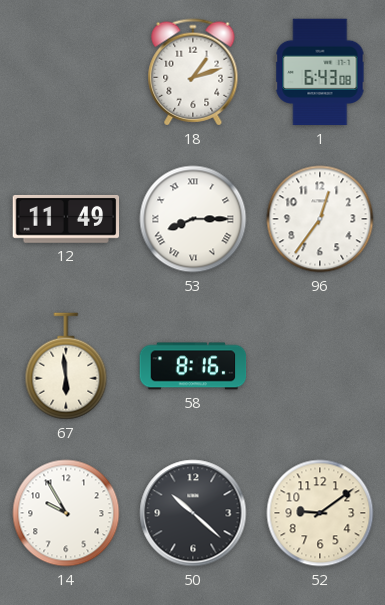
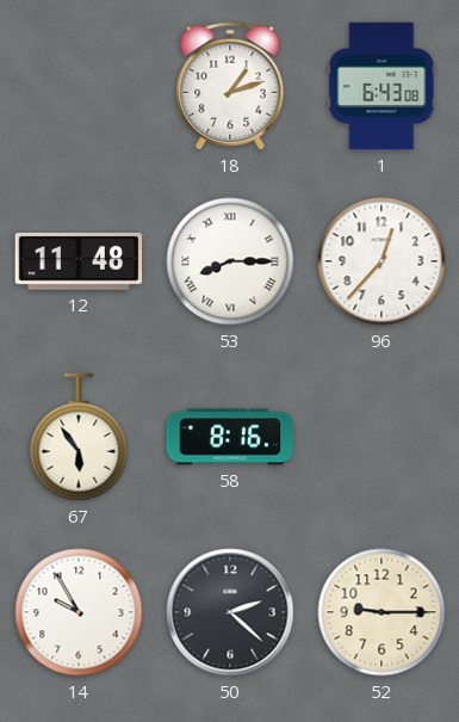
12: 11:49 -> 11:48
96: 12:36 -> 12:37
67: 5:59 -> 5:54
50: 10:22 -> 2:22
52: 9:09 -> 9:15
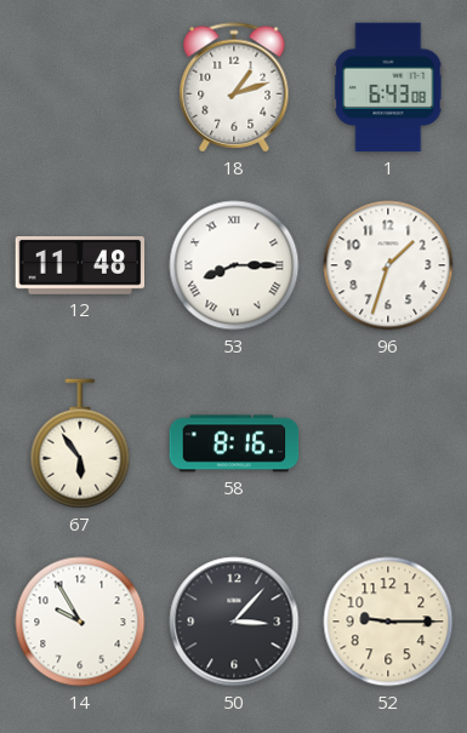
96: 12:37 -> 1:33
50: 2:22 -> 3:07
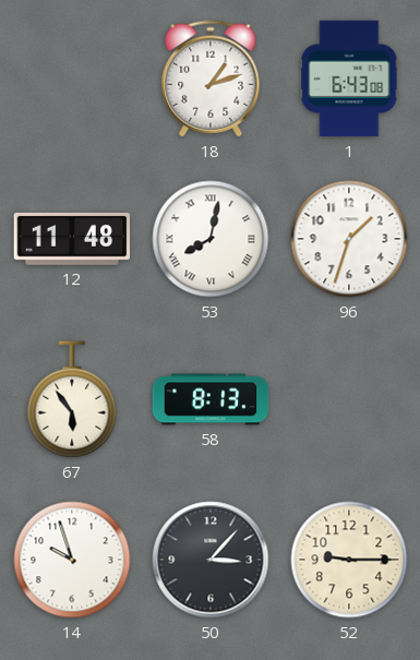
53: 8:15 -> 8:02
58: 8:16 -> 8:13
14: 9:55 -> 9:57
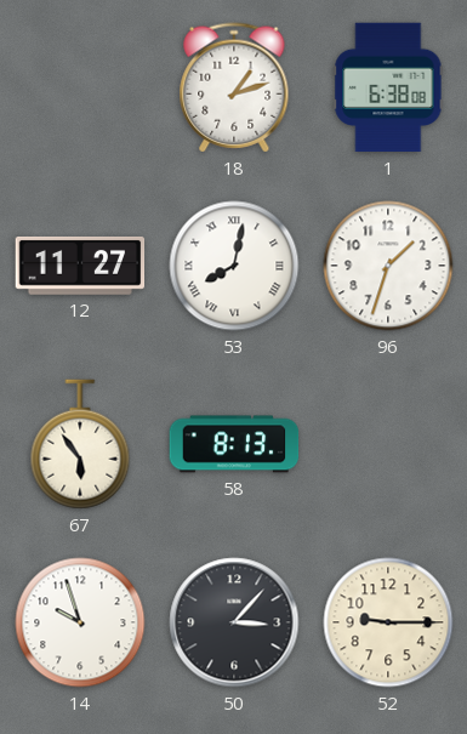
1: 6:43 -> 6:38
12: 11:48 -> 11:27
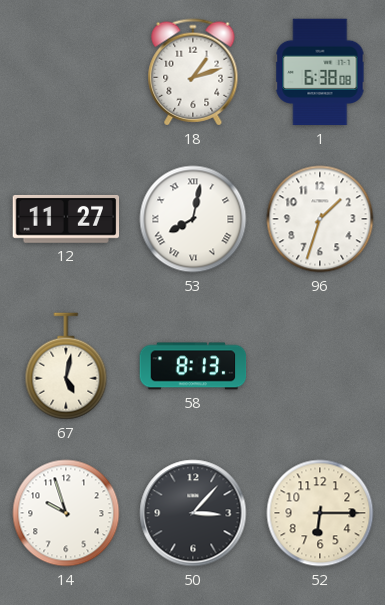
67: 5:54 -> 5:02
52: 9:15 -> 6:15
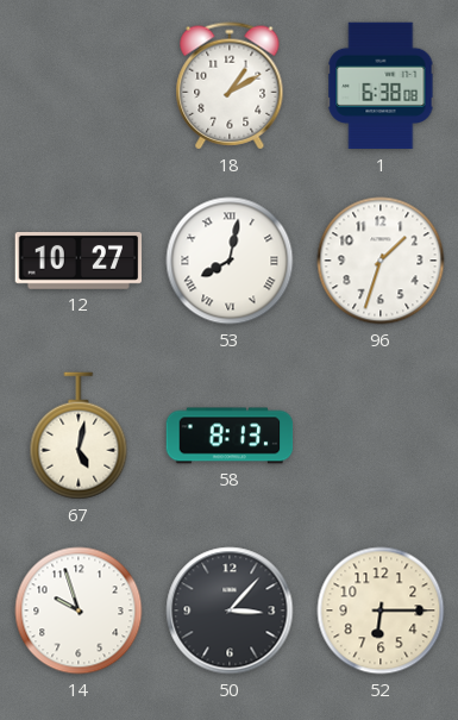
18: 1:12 -> 1:10
12: 11:27 -> 10:27
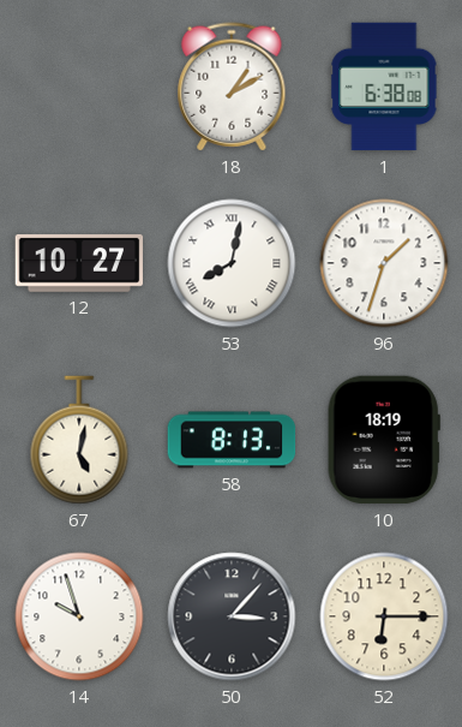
10: none -> 18:19
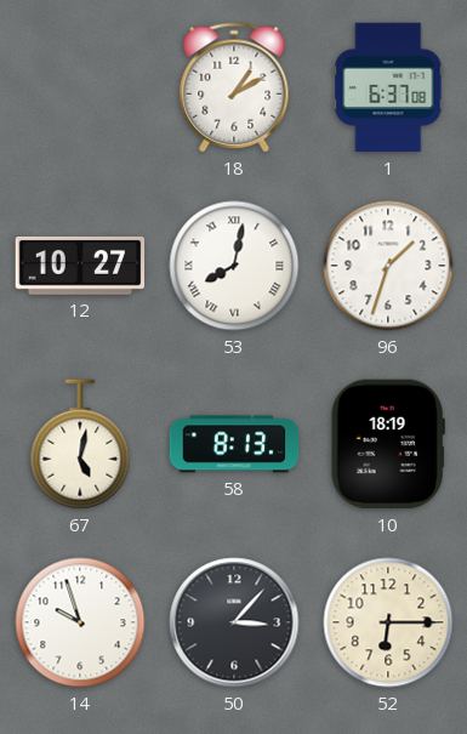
1: 6:38 -> 6:37
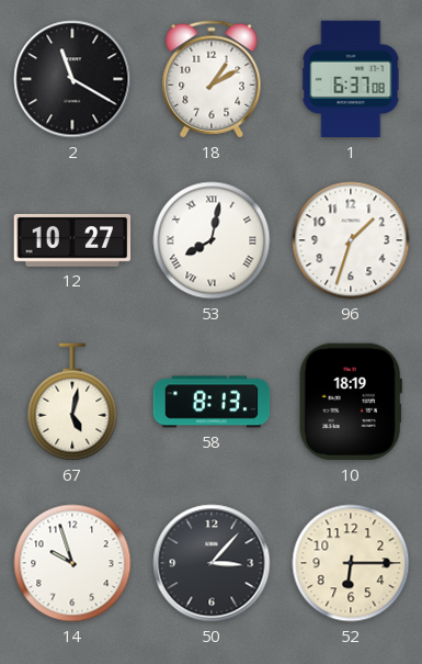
2: none -> 11:20
